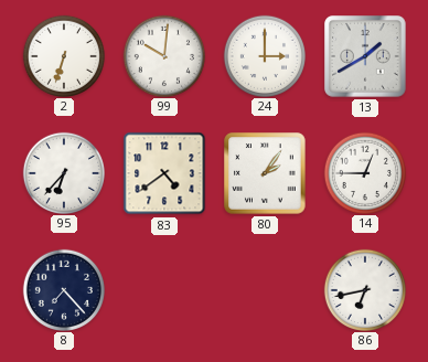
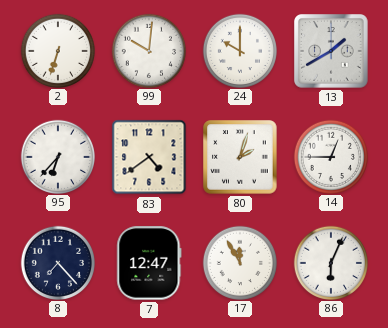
24: 3:00 -> 10:00
80: 2:06 -> 2:03
7: none -> 12:47
17: none -> 11:55
86: 6:43 -> 6:04
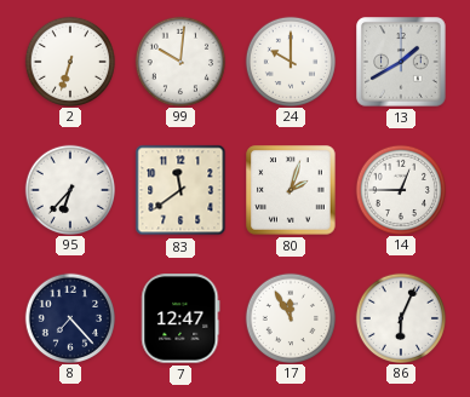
83: 4:39 -> 11:39
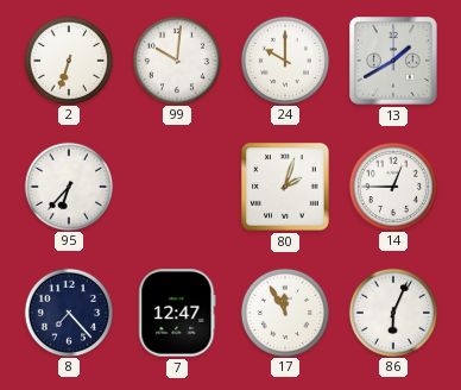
83: 11:39 -> none
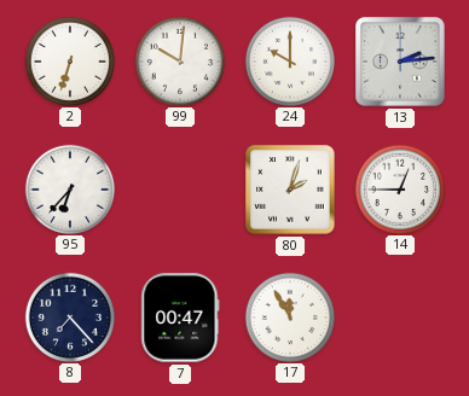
13: 1:40 -> 2:14
7: 12:47 -> 00:47
86: 6:04 -> none
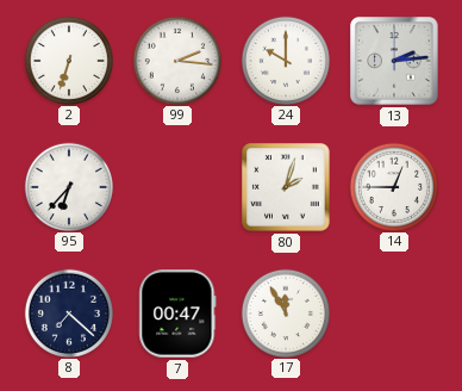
99: 10:01 -> 2:16
8: 7:23 -> 7:22
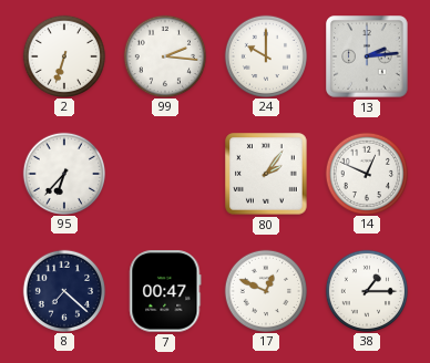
80: 2:03 -> 2:06
14: 12:45 -> 12:49
17: 11:55 -> 12:49
38: none -> 1:15
